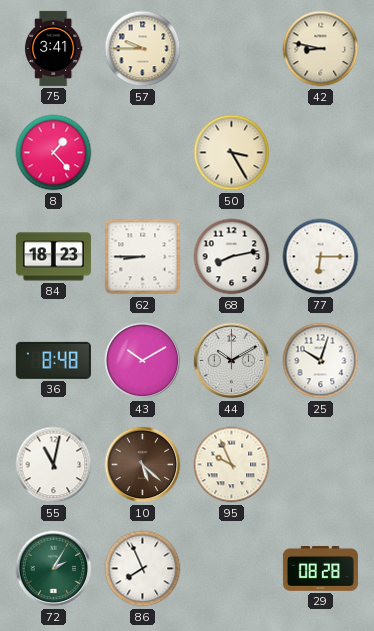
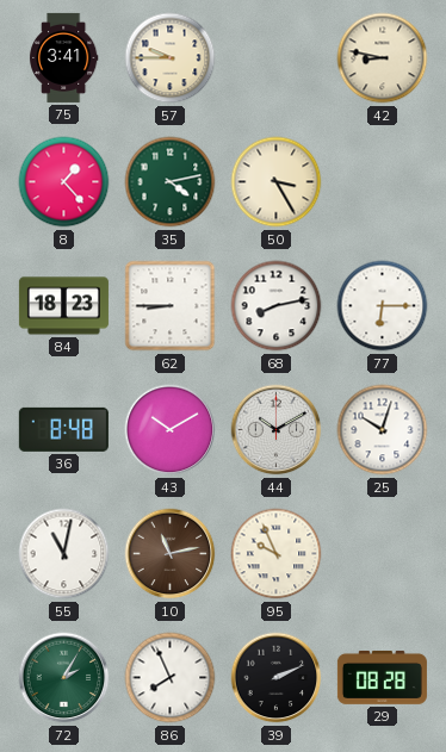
35: none -> 4:13
10: 5:22 -> 11:13
39: none -> 2:11
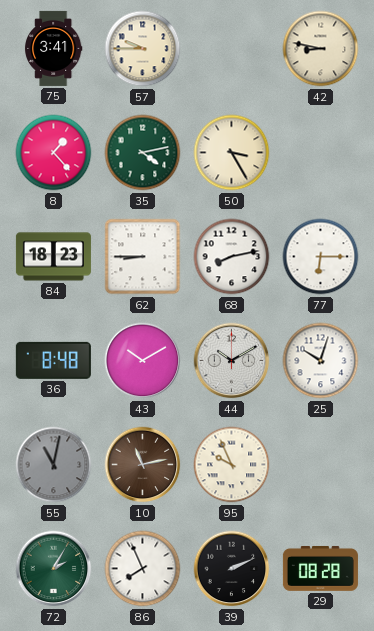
55 dial: white -> grey
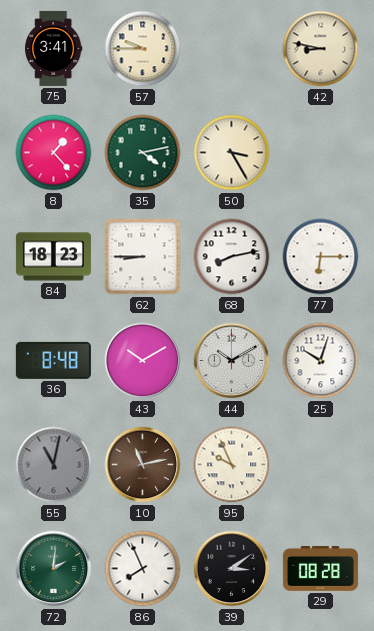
72: 2:05 -> 2:01
39: 2:11 -> 3:09
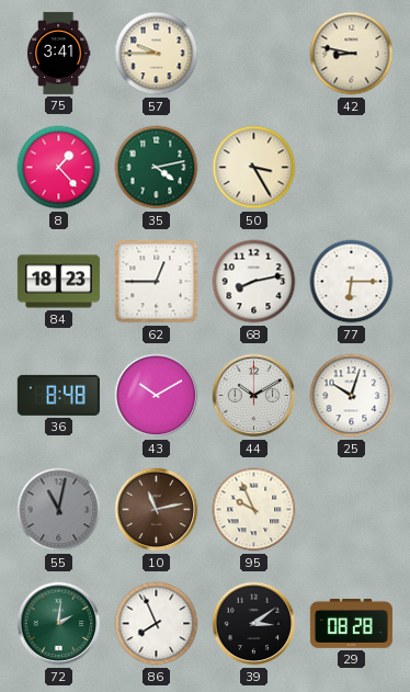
62: 8:45 -> 12:45
